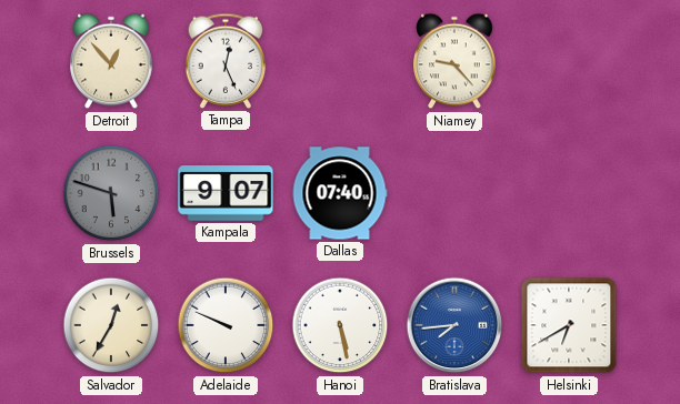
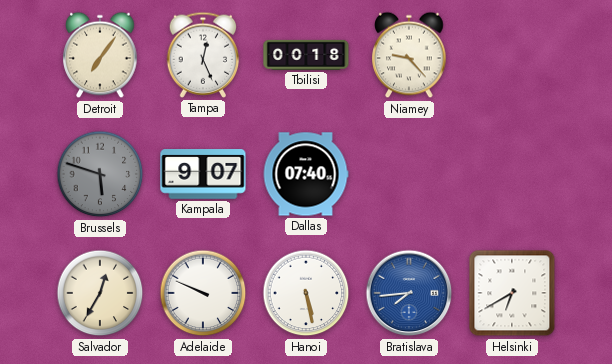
Detroit: 12:53 -> 7:06
Tbilisi: none -> 00:18
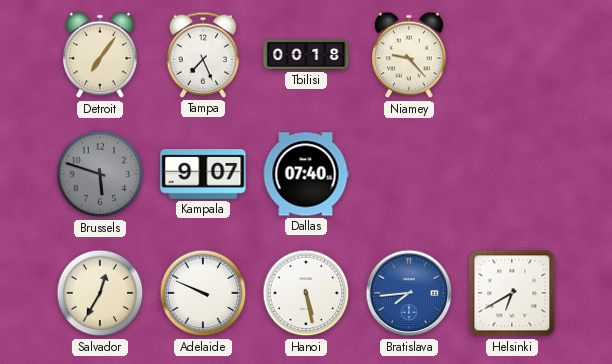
Tampa: 12:26 -> 7:26
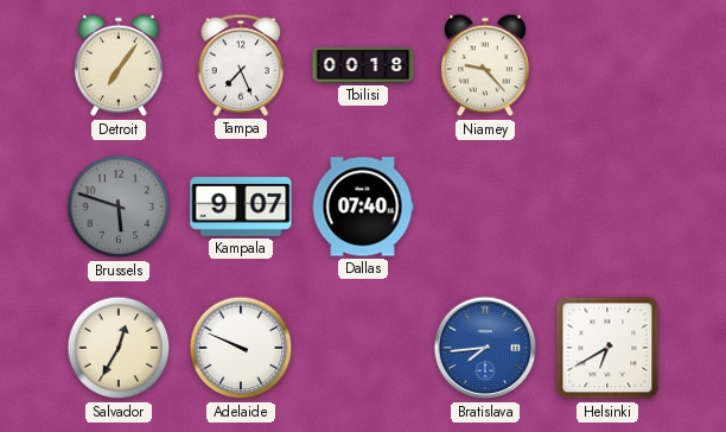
Hanoi: 5:28 -> none
